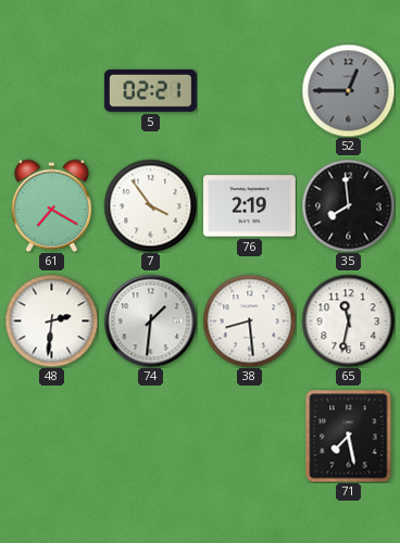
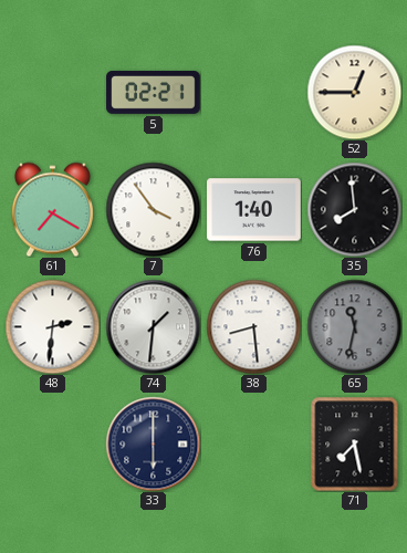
52 dial: grey -> cream
76: 2:19 -> 1:40
65 dial: white -> grey
33: none -> 6:00
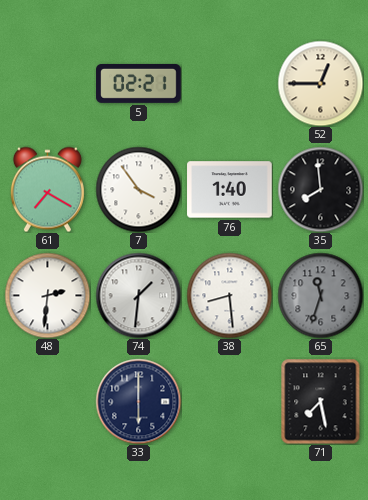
65: 11:32 -> 11:33
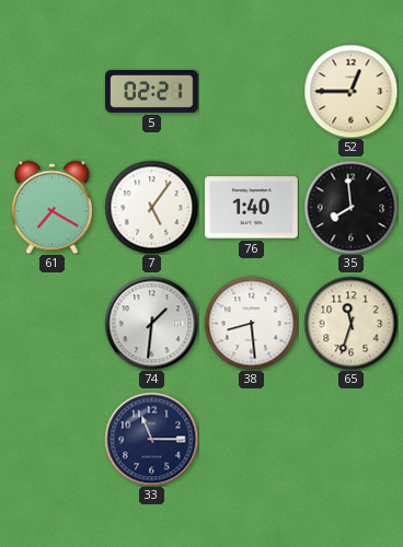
7: 3:54 -> 5:06
48: 2:31 -> none
65 dial: grey -> cream
33: 6:00 -> 11:15
71: 7:28 -> none
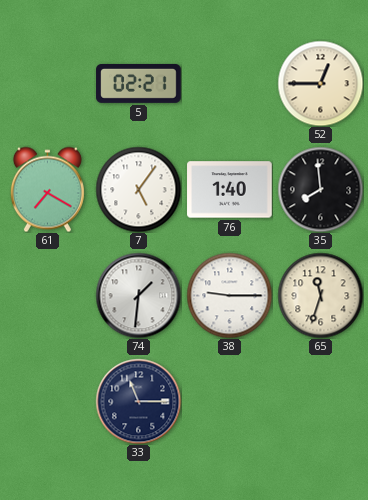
38: 8:29 -> 9:15
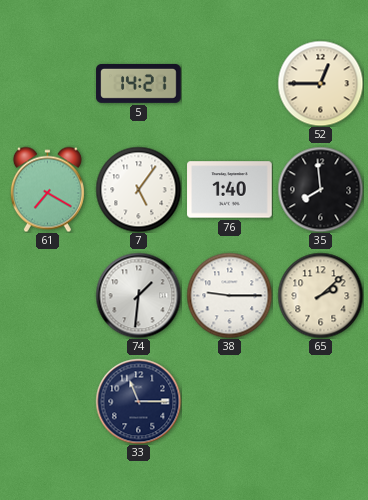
5: 02:21 -> 14:21
65: 11:33 -> 2:08
